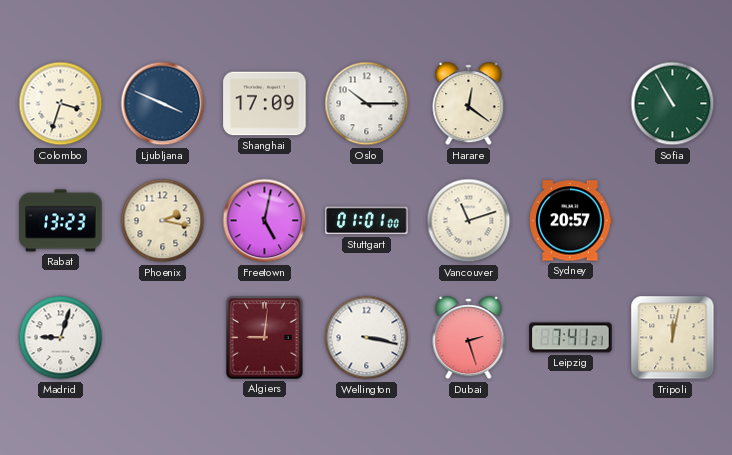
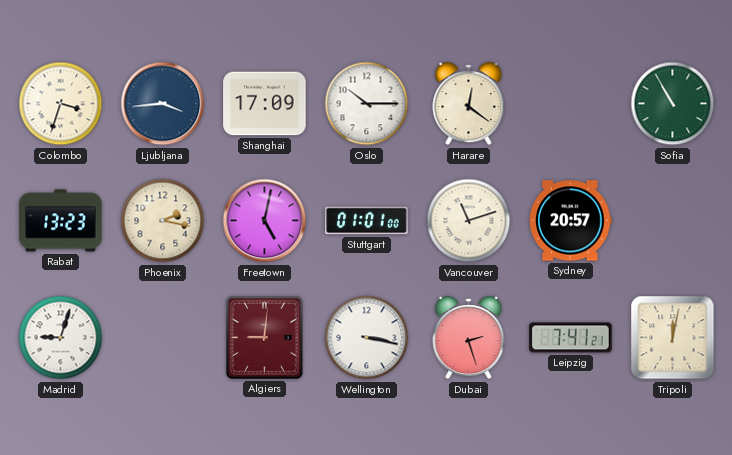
Ljubljana: 3:49 -> 3:44
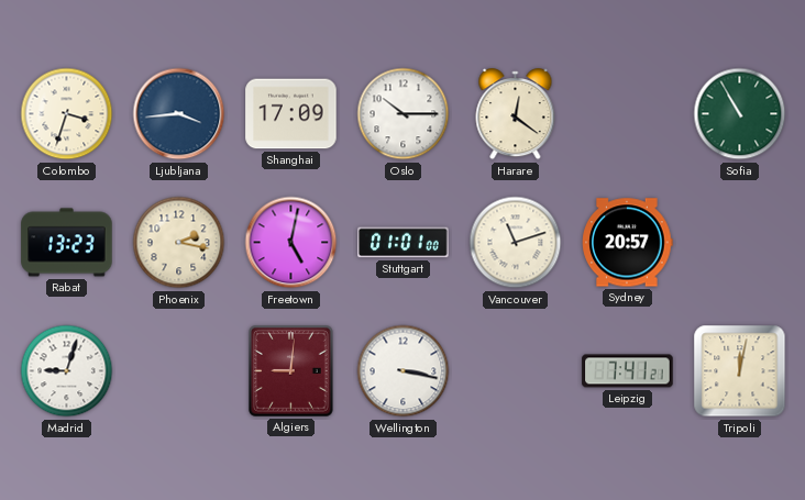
Dubai: 2:27 -> none
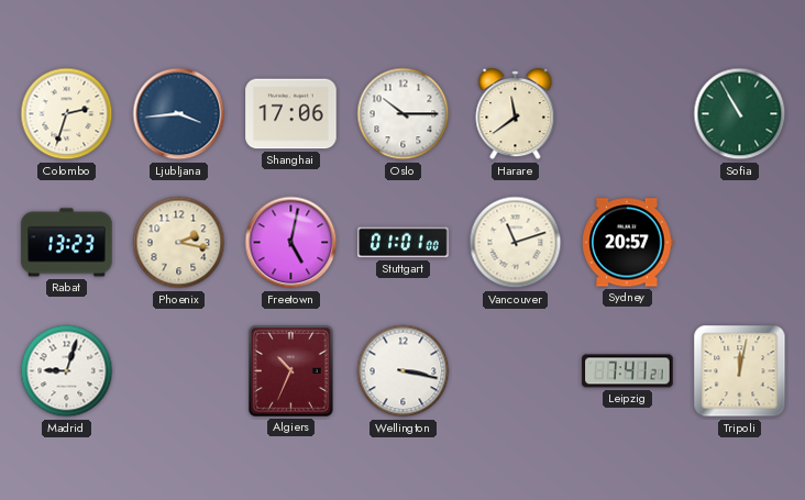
Colombo: 3:33 -> 2:33
Shanghai: 17:09 -> 17:06
Harare: 12:21 -> 11:39
Algiers: 9:01 -> 10:34
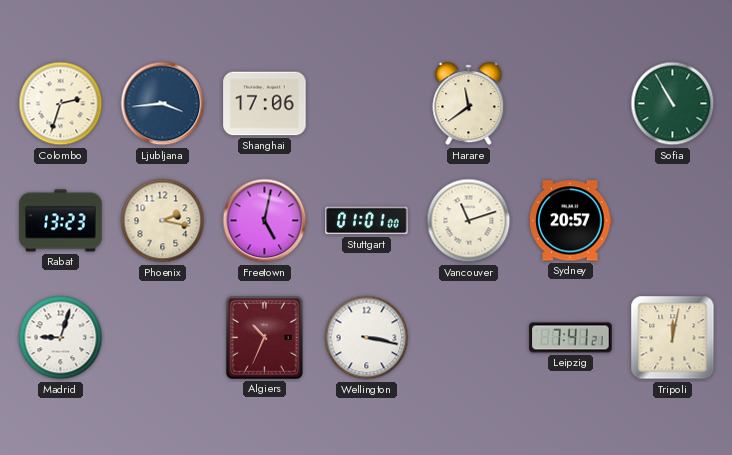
Oslo: 10:15 -> none
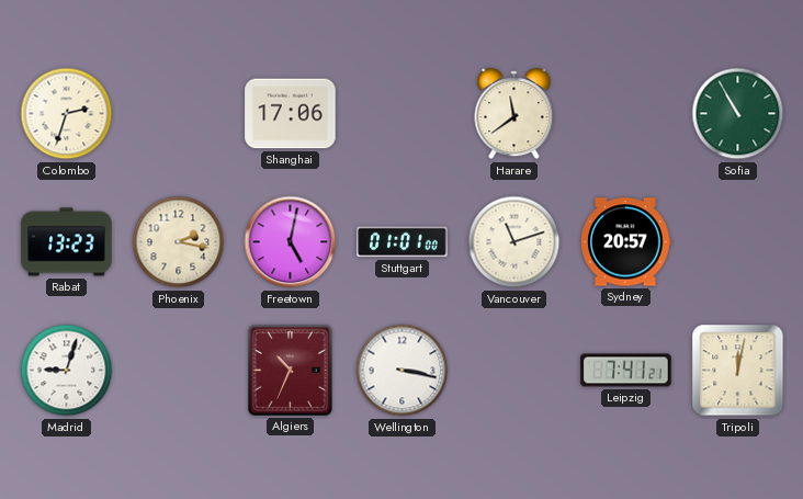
Ljubljana: 3:44 -> none
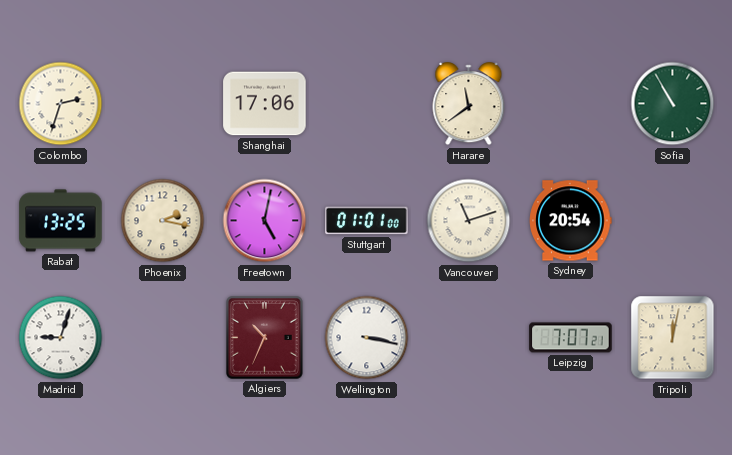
Rabat: 13:23 -> 13:25
Sydney: 20:57 -> 20:54
Leipzig: 7:41 -> 7:07
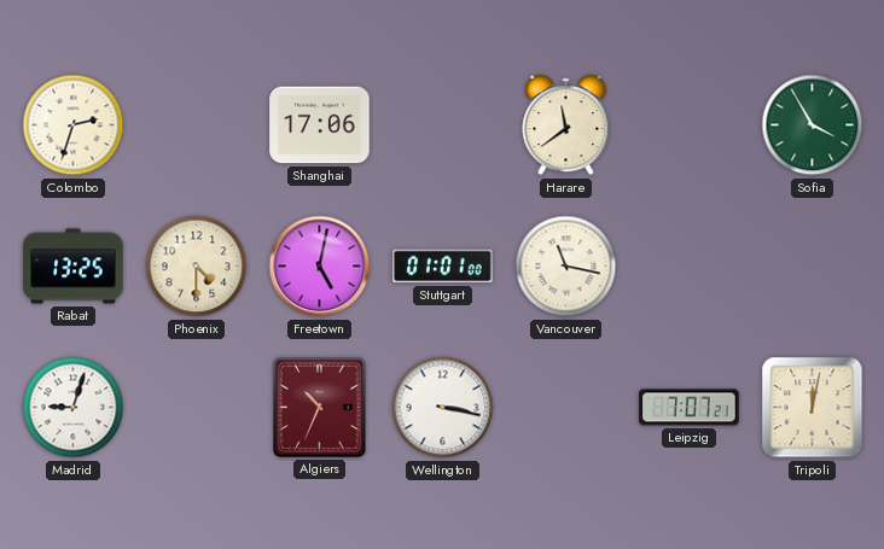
Sofia: 10:55 -> 3:55
Phoenix: 2:17 -> 4:30
Vancouver: 11:12 -> 11:17
Sydney: 20:54 -> none
